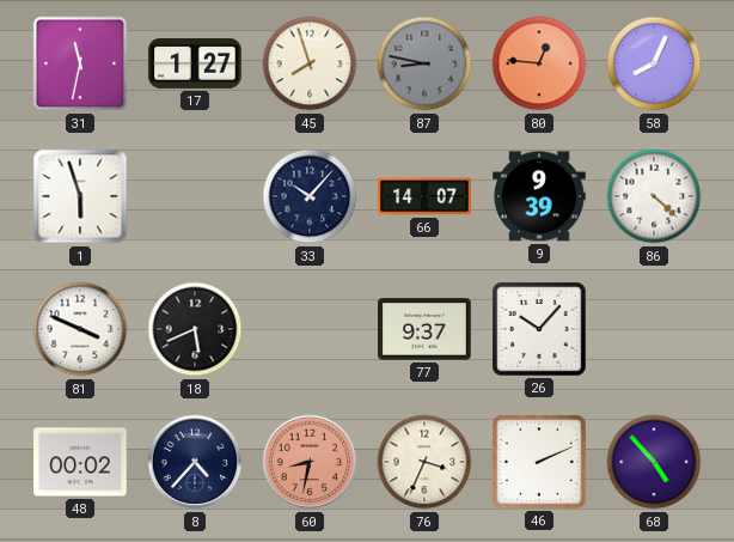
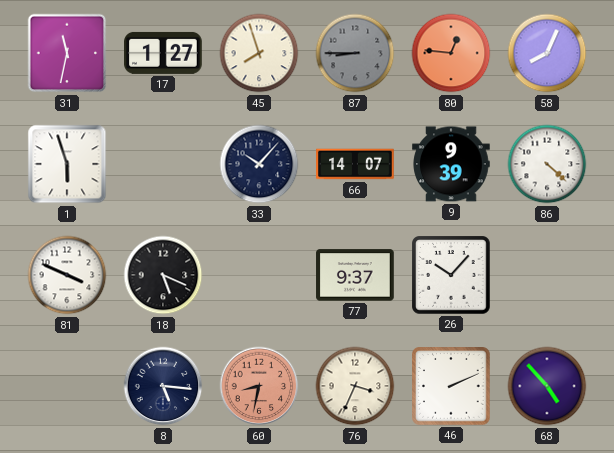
87: 8:47 -> 8:45
18: 5:41 -> 5:19
48: 00:02 -> none
8: 4:37 -> 5:16
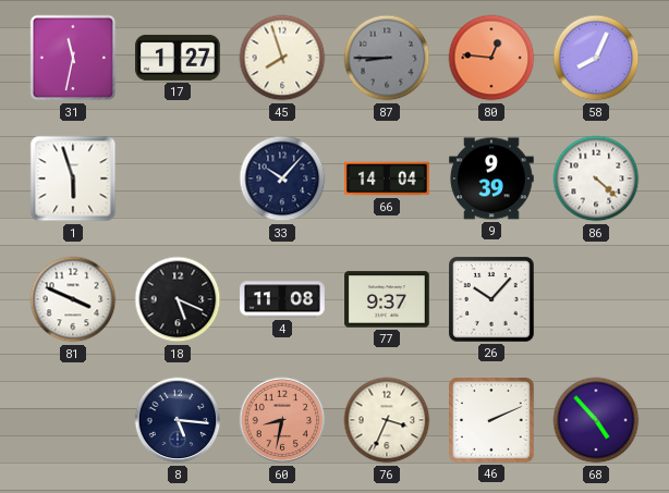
66: 14:07 -> 14:04
4: none -> 11:08
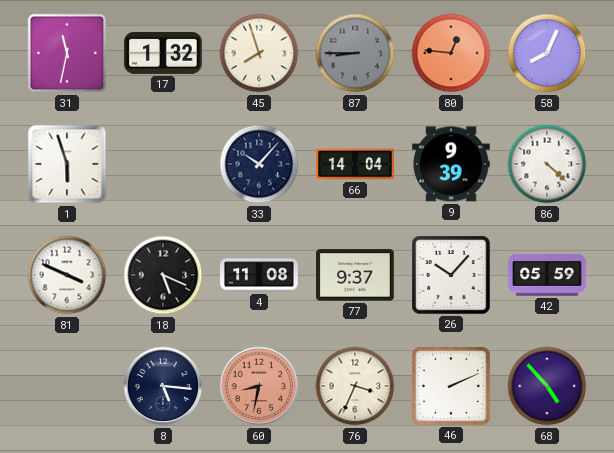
17: 1:27 -> 1:32
42: none -> 05:59
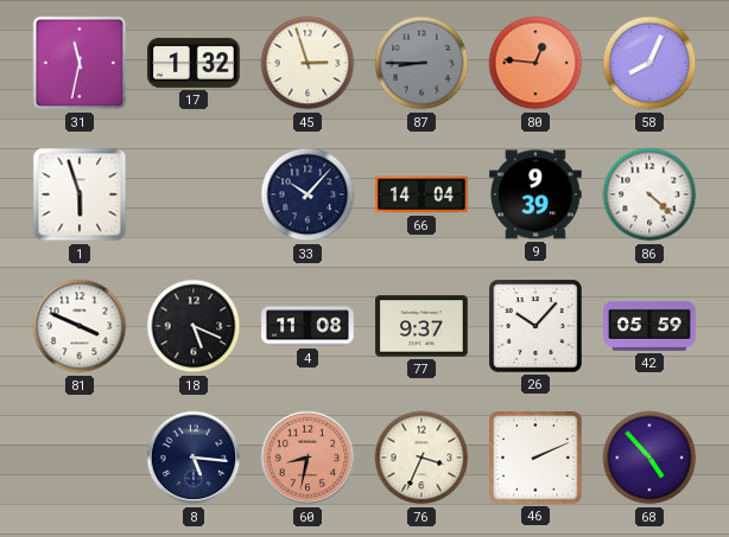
45: 7:57 -> 2:57
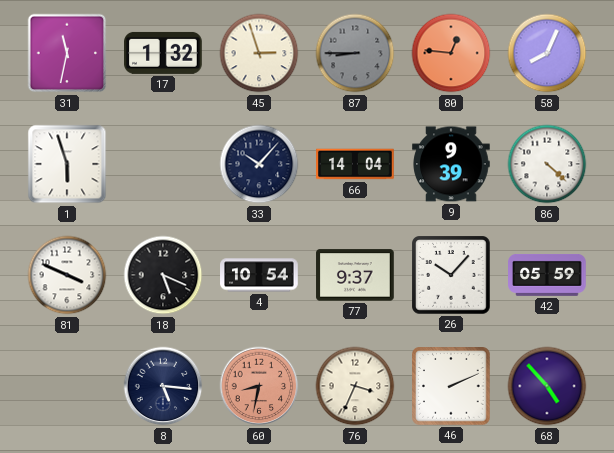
4: 11:08 -> 10:54
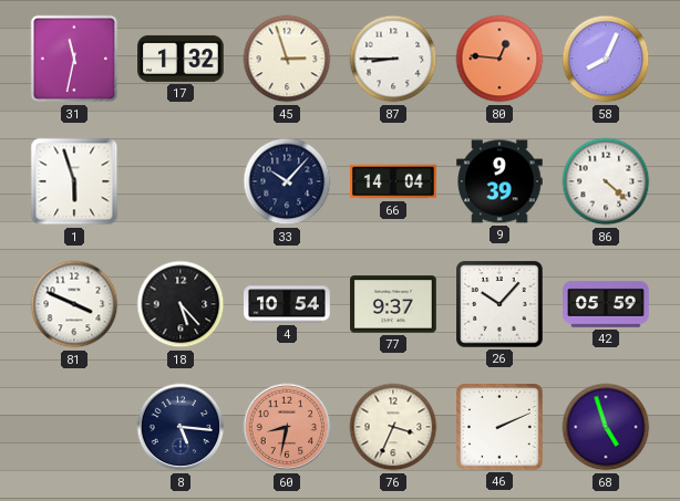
87 dial: grey -> white
18: 5:19 -> 5:23
68: 4:53 -> 4:57
